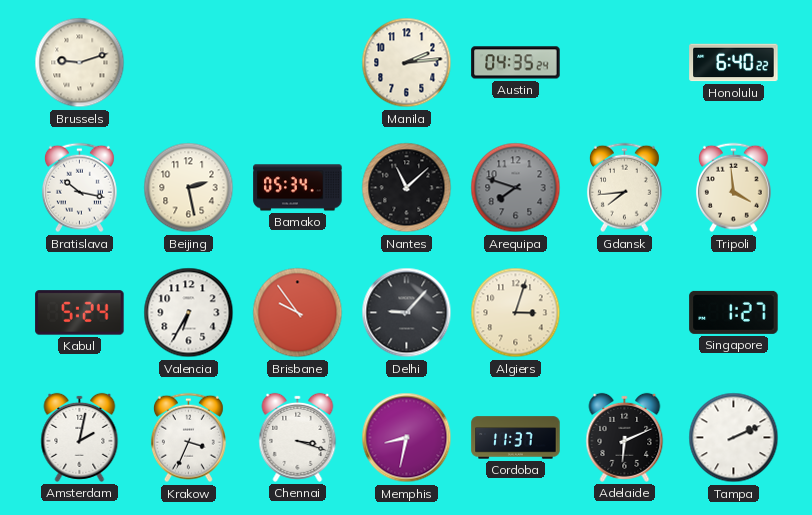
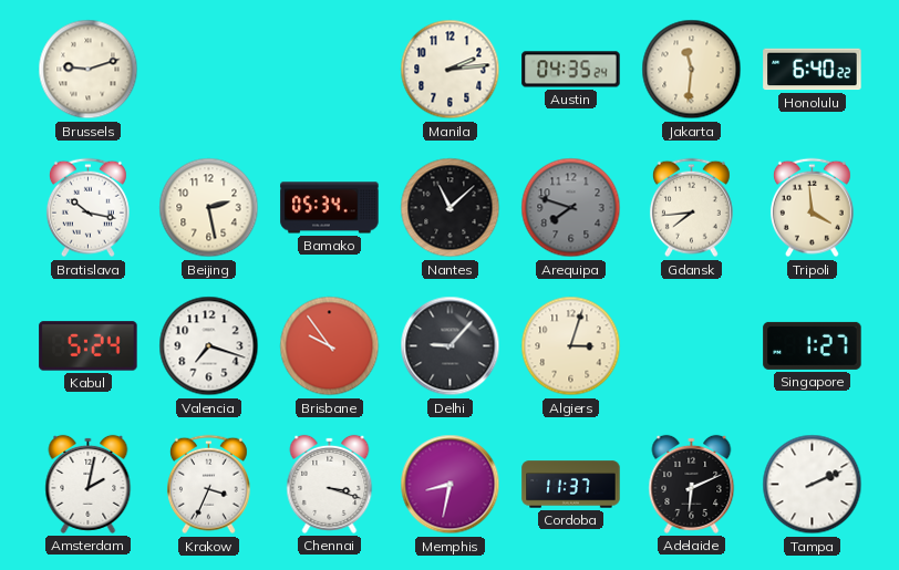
Jakarta: none -> 11:31
Valencia: 6:35 -> 7:18
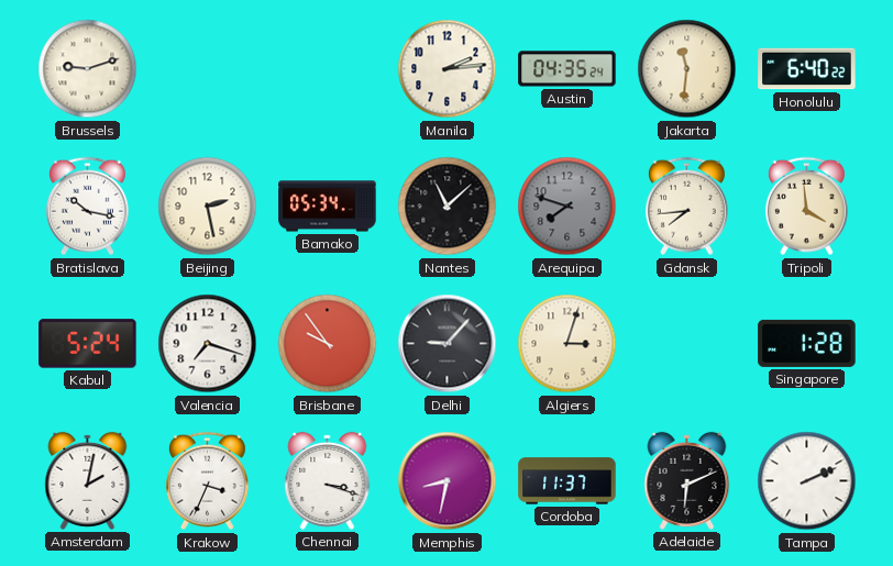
Singapore: 1:27 -> 1:28
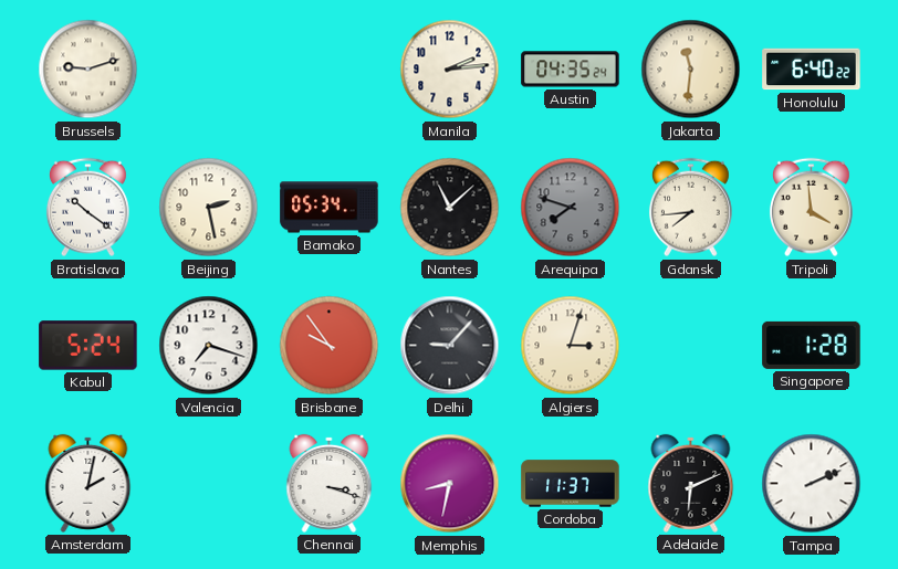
Bratislava: 10:17 -> 10:21
Krakow: 3:34 -> none
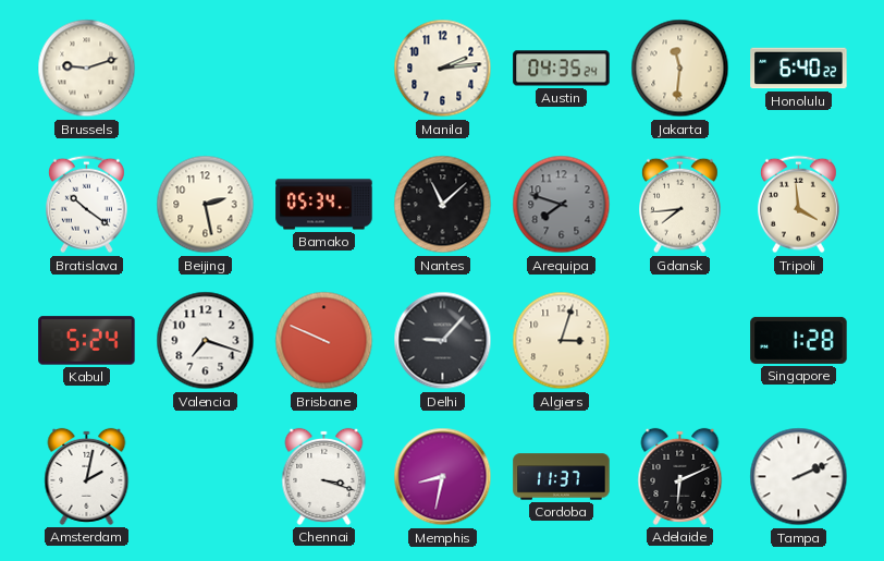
Brisbane: 9:54 -> 9:49
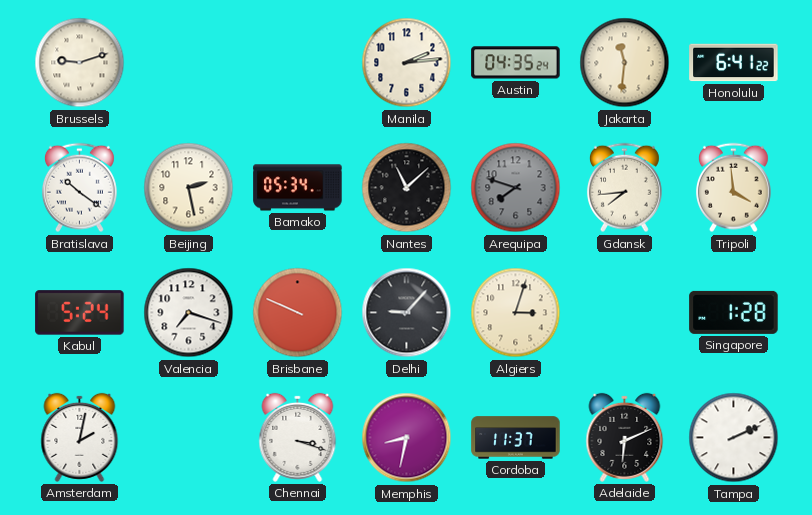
Honolulu: 6:40 -> 6:41
